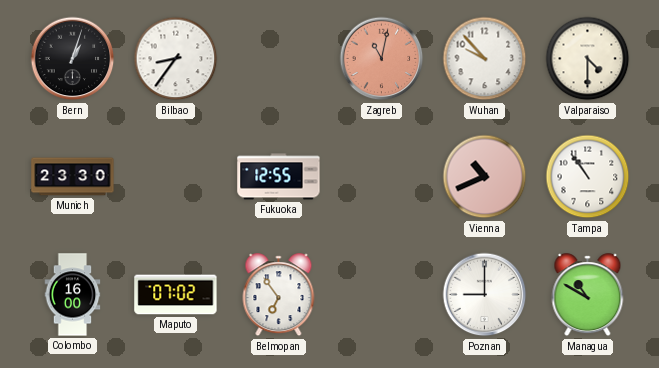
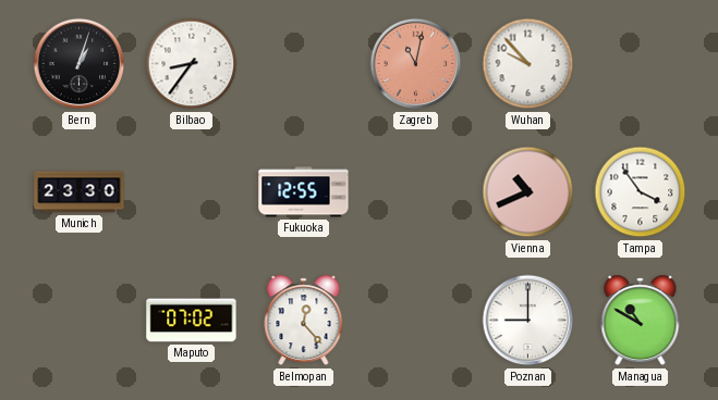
Valparaiso: 4:30 -> none
Tampa: 10:54 -> 3:54
Colombo: 16:00 -> none
Belmopan: 6:54 -> 12:23
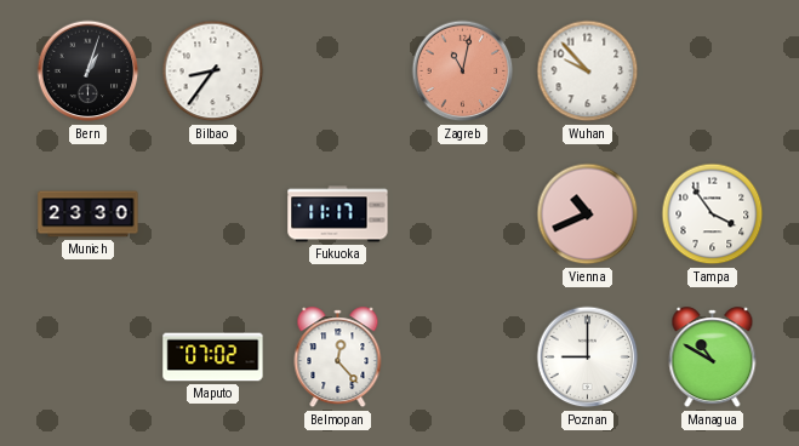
Fukuoka: 12:55 -> 11:17
